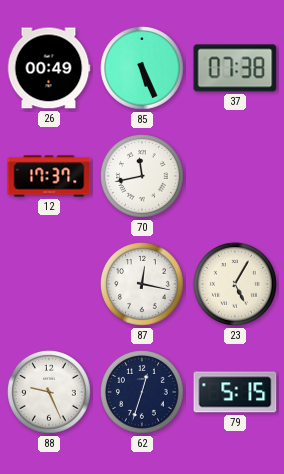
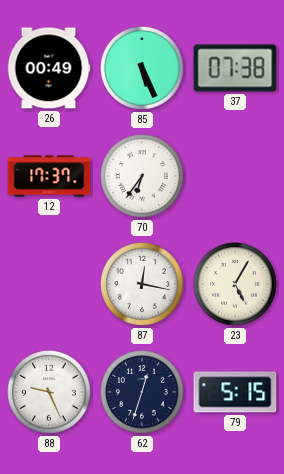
70: 11:43 -> 6:36
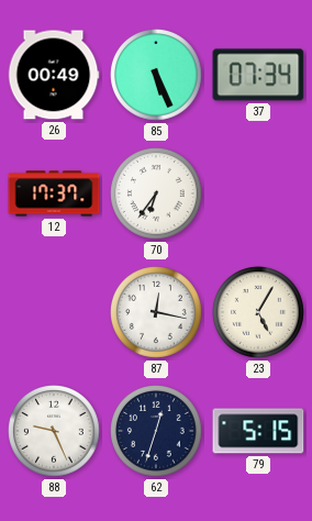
37: 07:38 -> 07:34
